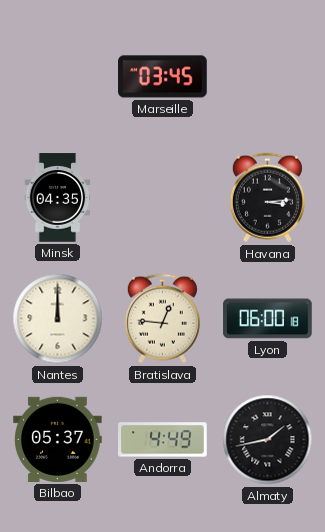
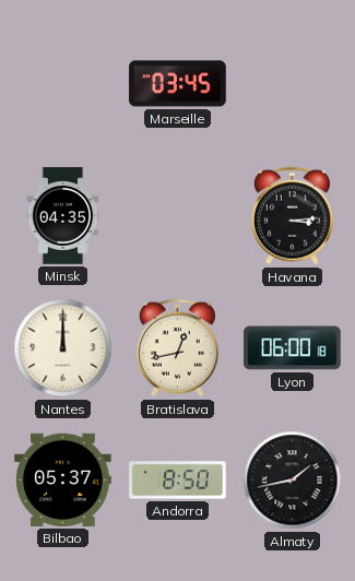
Bratislava: 12:46 -> 12:43
Andorra: 4:49 -> 8:50
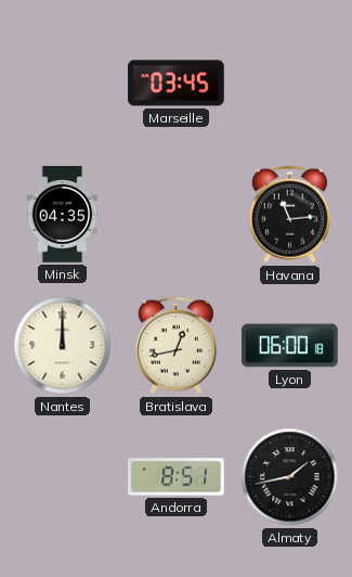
Havana: 3:14 -> 11:14
Bilbao: 05:37 -> none
Andorra: 8:50 -> 8:51
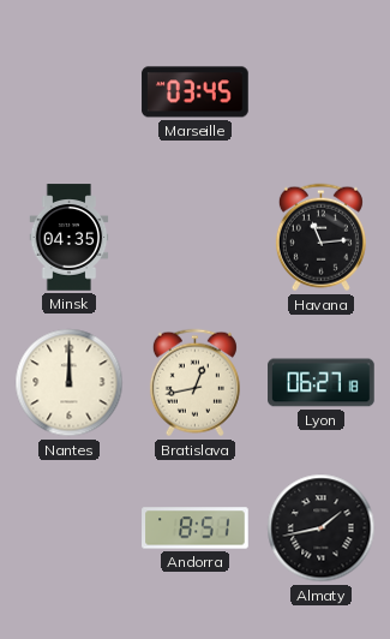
Lyon: 06:00 -> 06:27
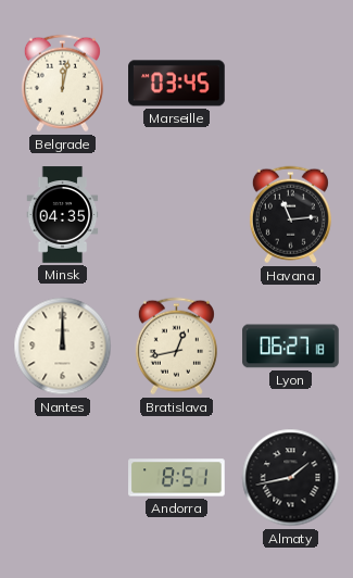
Belgrade: none -> 12:02
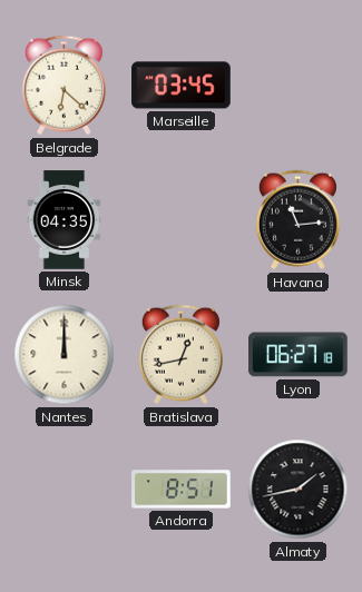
Belgrade: 12:02 -> 6:22
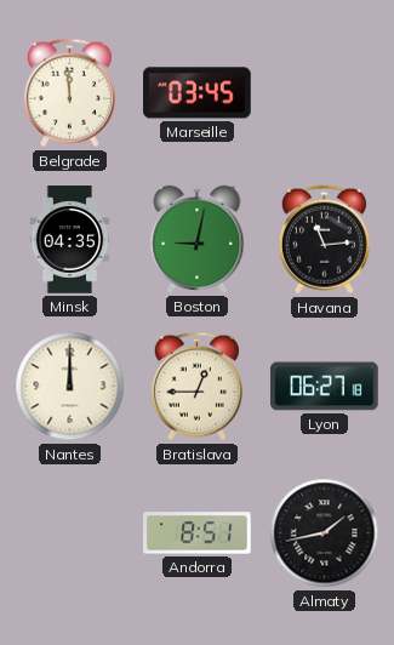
Belgrade: 6:22 -> 11:59
Boston: none -> 9:02
Bratislava: 12:43 -> 12:45
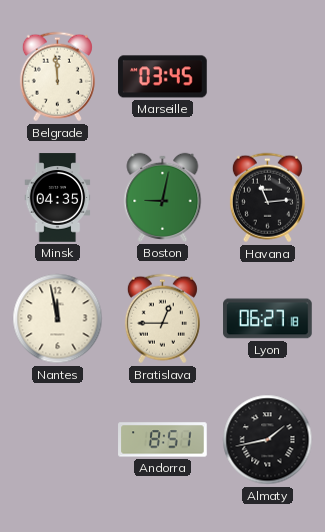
Nantes: 12:00 -> 11:58
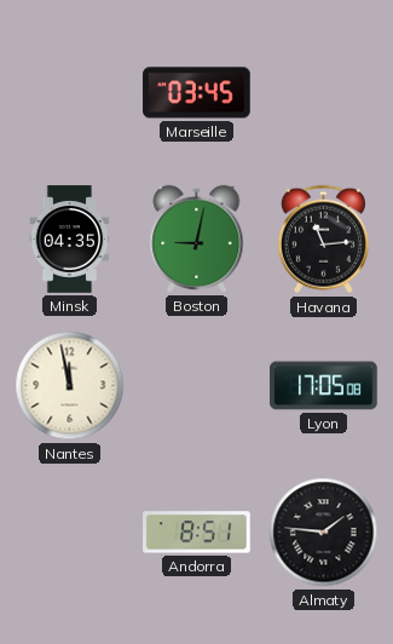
Belgrade: 11:59 -> none
Bratislava: 12:45 -> none
Lyon: 06:27 -> 17:05
Almaty: 1:43 -> 1:46
